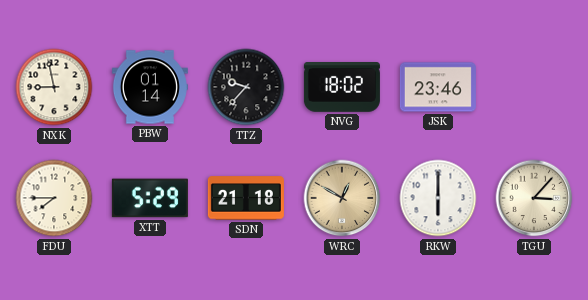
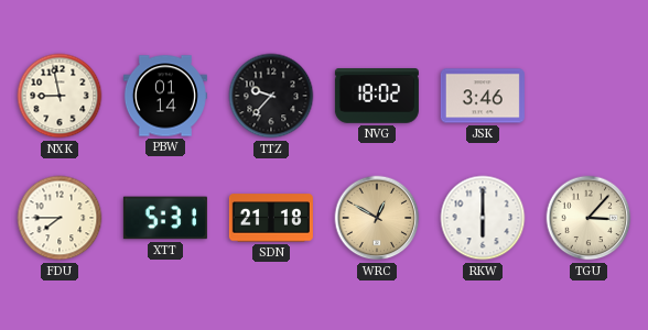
JSK: 23:46 -> 3:46
XTT: 5:29 -> 5:31
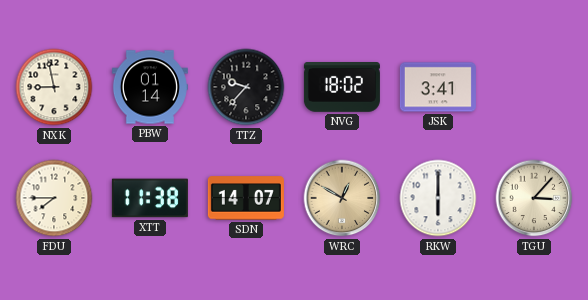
JSK: 3:46 -> 3:41
XTT: 5:31 -> 11:38
SDN: 21:18 -> 14:07
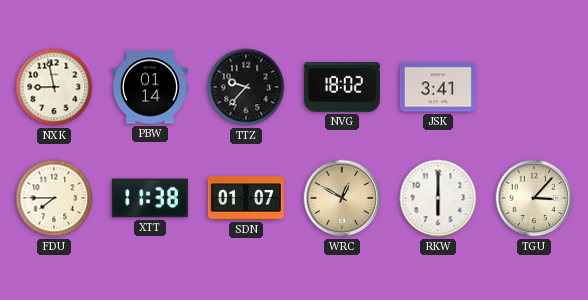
SDN: 14:07 -> 01:07
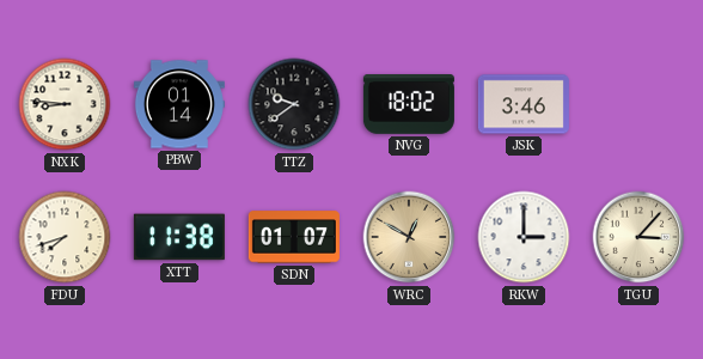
NXK: 8:58 -> 8:46
TTZ: 9:37 -> 9:39
JSK: 3:41 -> 3:46
FDU: 7:45 -> 7:42
RKW: 6:00 -> 3:00
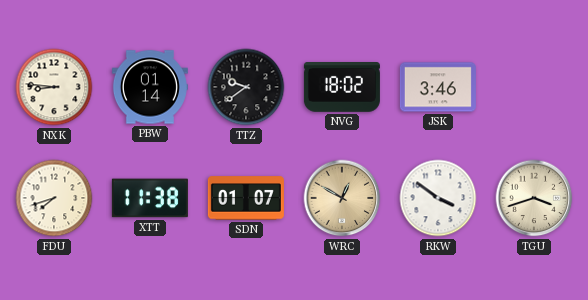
RKW: 3:00 -> 3:51
TGU: 3:07 -> 3:42
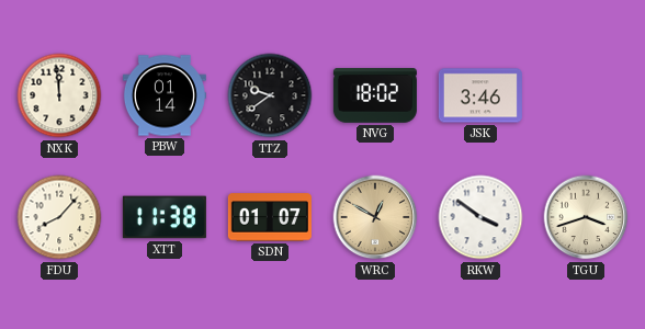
NXK: 8:46 -> 11:59
FDU: 7:42 -> 8:07
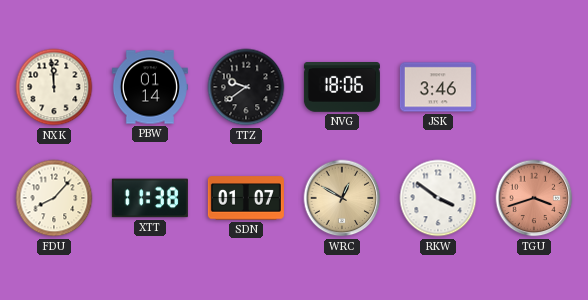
NVG: 18:02 -> 18:06
TGU dial: cream -> salmon
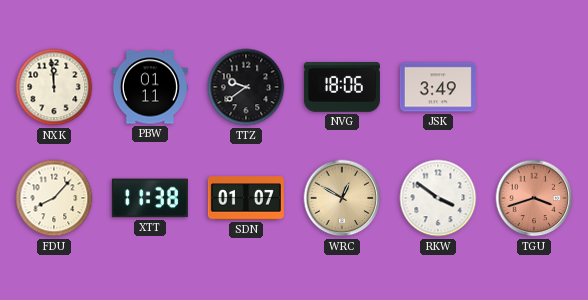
PBW: 01:14 -> 01:11
JSK: 3:46 -> 3:49
